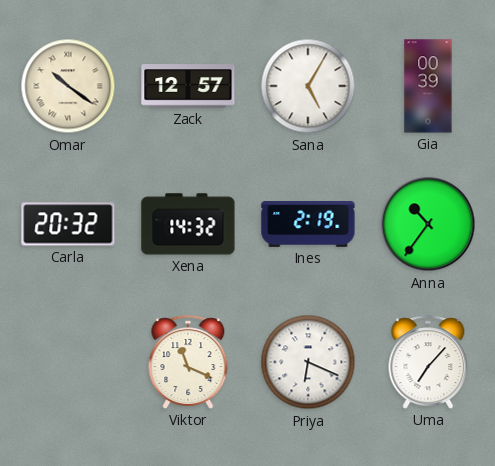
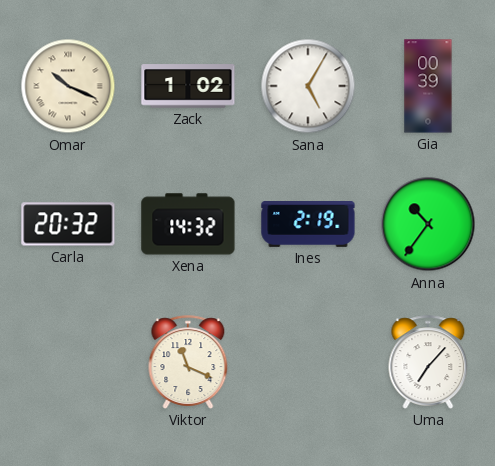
Omar: 10:21 -> 10:19
Zack: 12:57 -> 1:02
Priya: 6:19 -> none
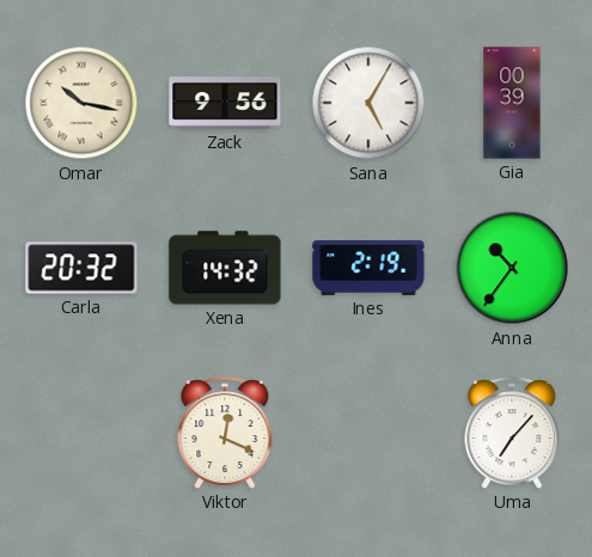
Omar: 10:19 -> 10:17
Zack: 1:02 -> 9:56
Viktor: 11:19 -> 12:19
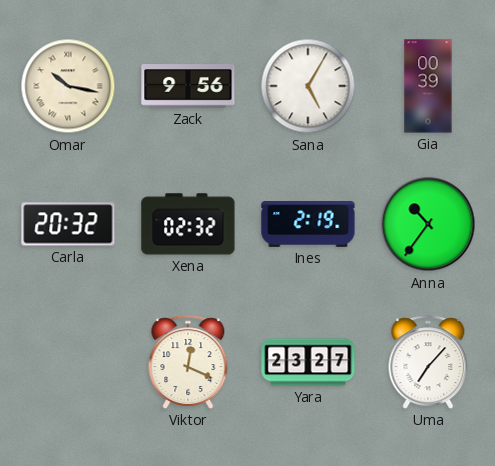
Xena: 14:32 -> 02:32
Yara: none -> 23:27
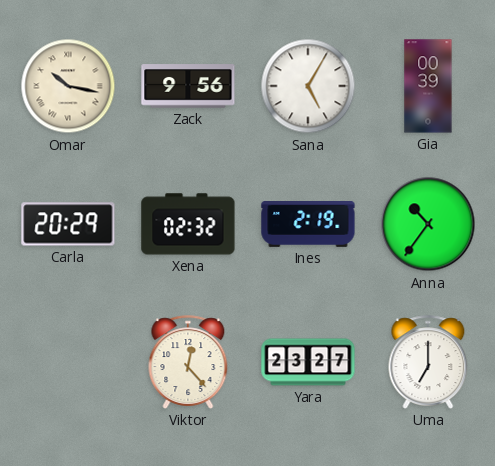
Carla: 20:32 -> 20:29
Viktor: 12:19 -> 12:23
Uma: 7:07 -> 7:00
